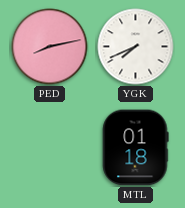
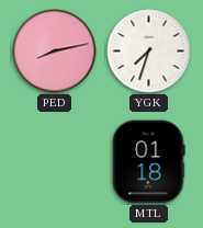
YGK: 7:41 -> 7:33
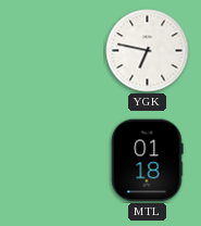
PED: 8:13 -> none
YGK: 7:33 -> 6:47
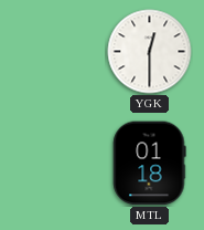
YGK: 6:47 -> 12:30
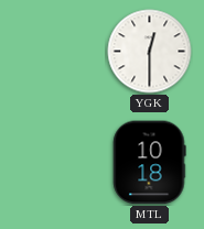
MTL: 01:18 -> 10:18
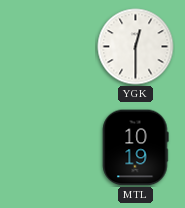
MTL: 10:18 -> 10:19
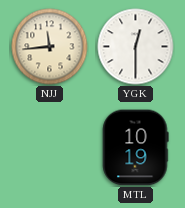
NJJ: none -> 11:44
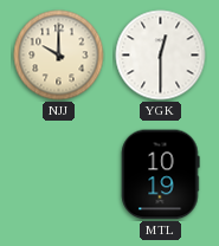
NJJ: 11:44 -> 10:00
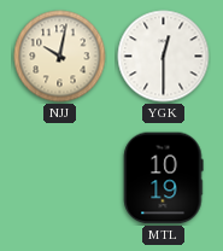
NJJ: 10:00 -> 10:02
